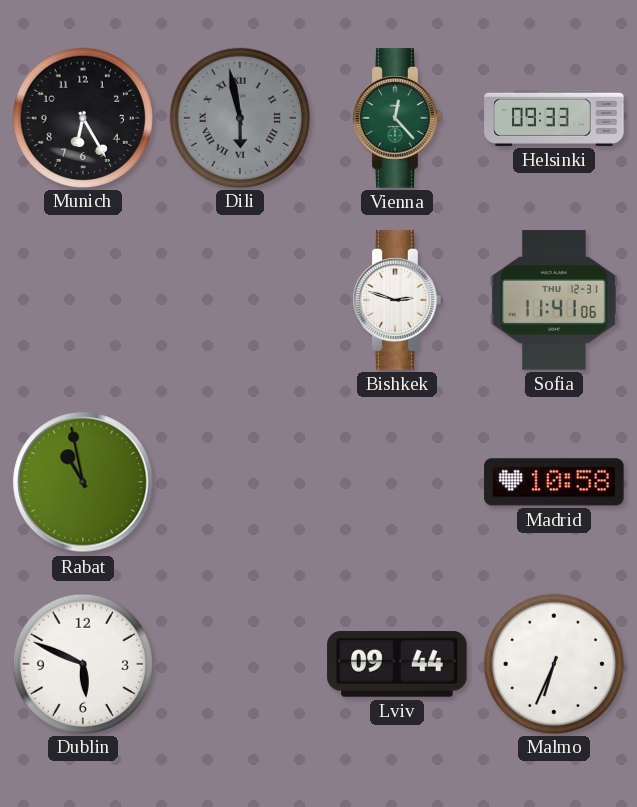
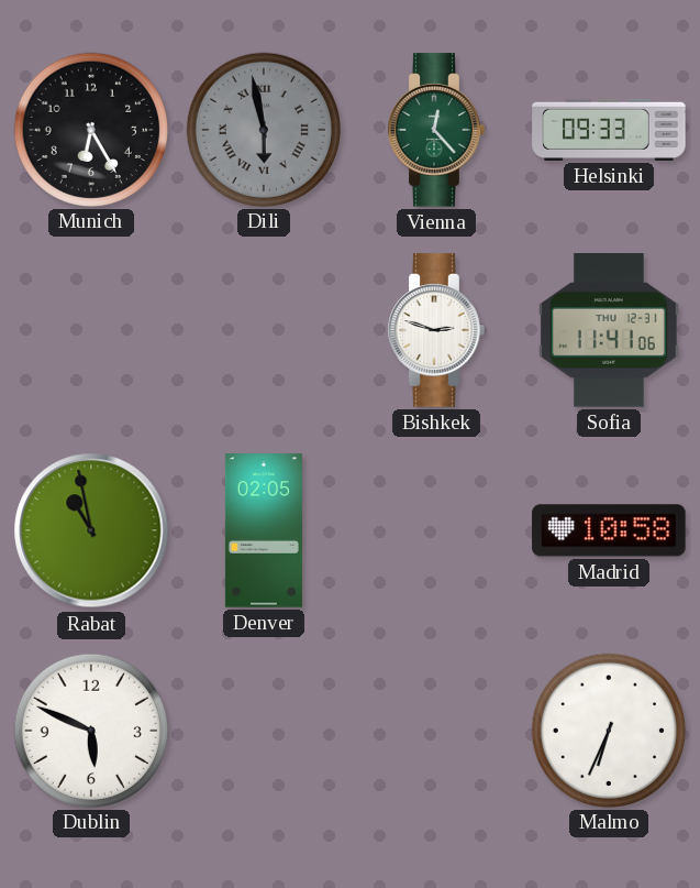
Denver: none -> 02:05
Lviv: 09:44 -> none
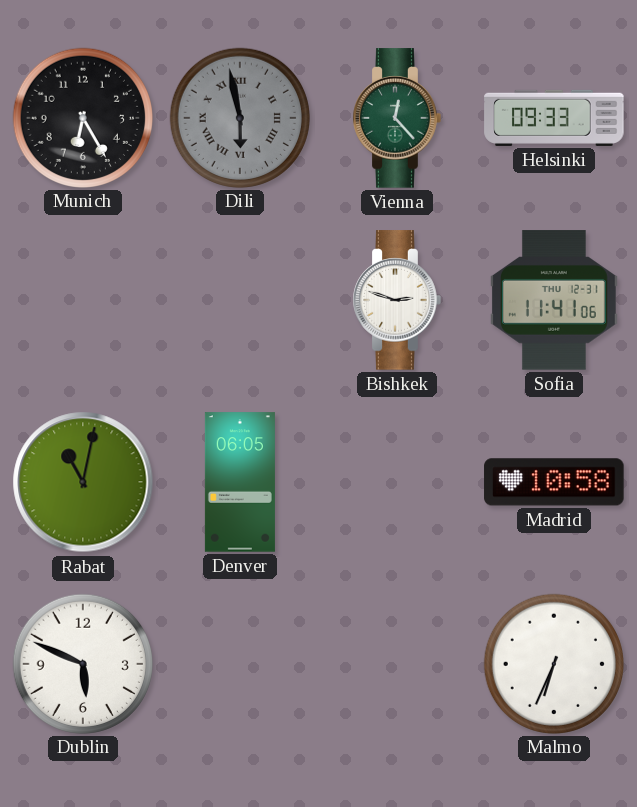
Rabat: 10:58 -> 11:02
Denver: 02:05 -> 06:05
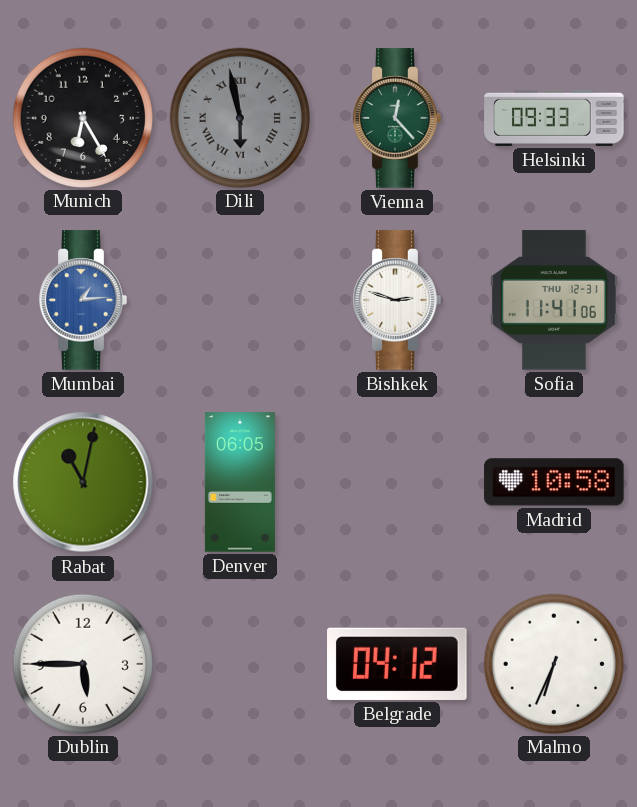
Mumbai: none -> 1:14
Dublin: 5:49 -> 5:45
Belgrade: none -> 04:12
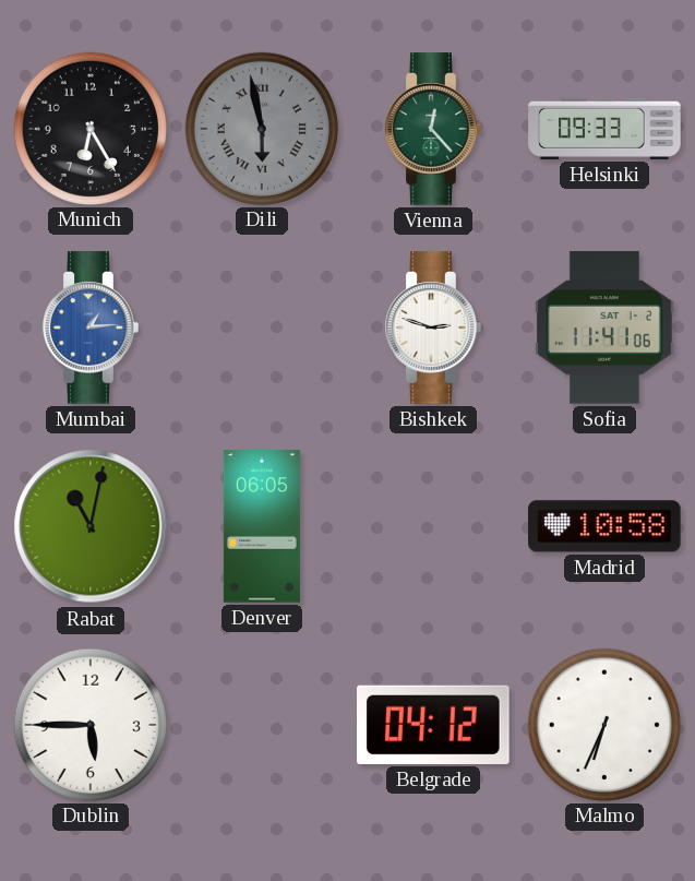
Sofia date: THU 12-31 -> SAT 1-2
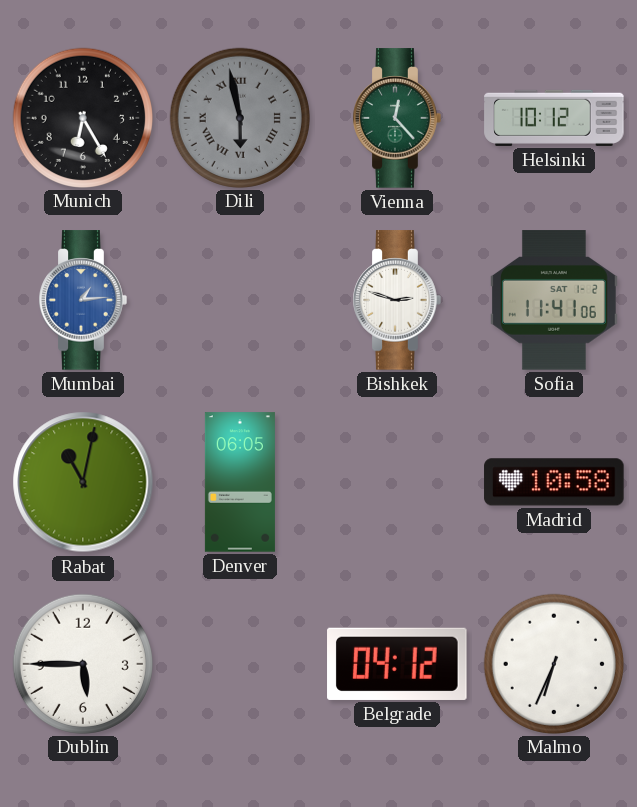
Helsinki: 09:33 -> 10:12
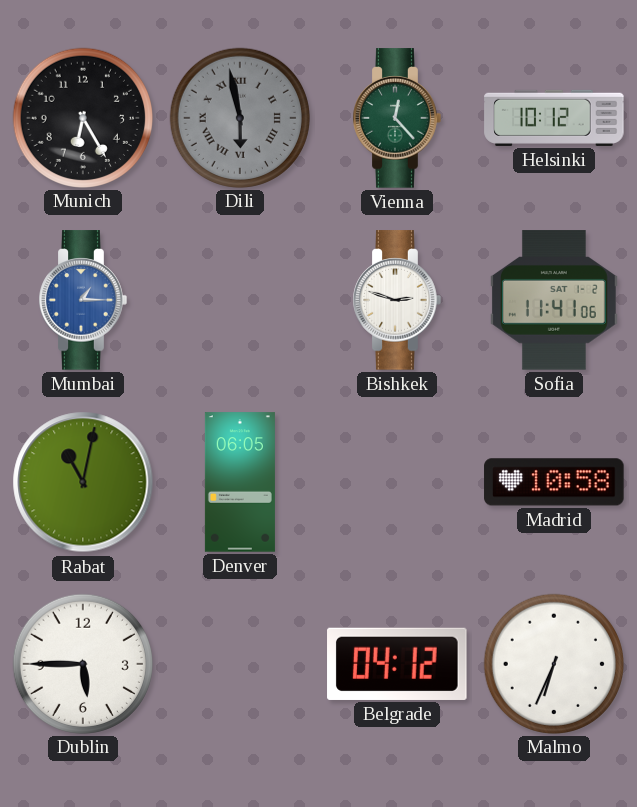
Mumbai: 1:14 -> 1:15
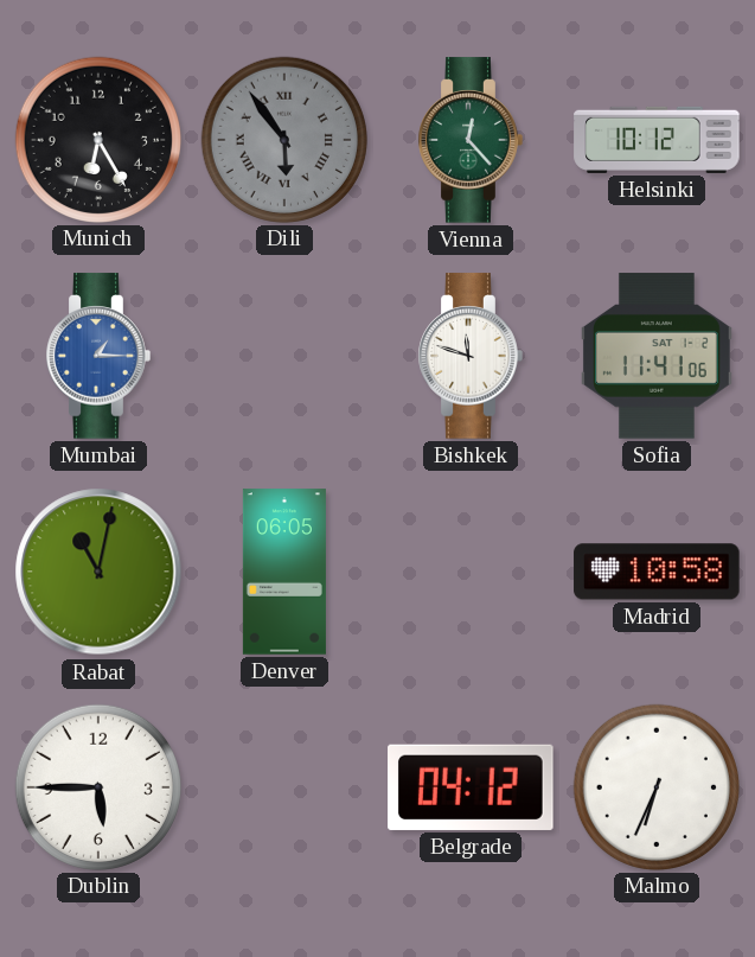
Dili: 5:58 -> 5:54
Bishkek: 2:48 -> 11:48
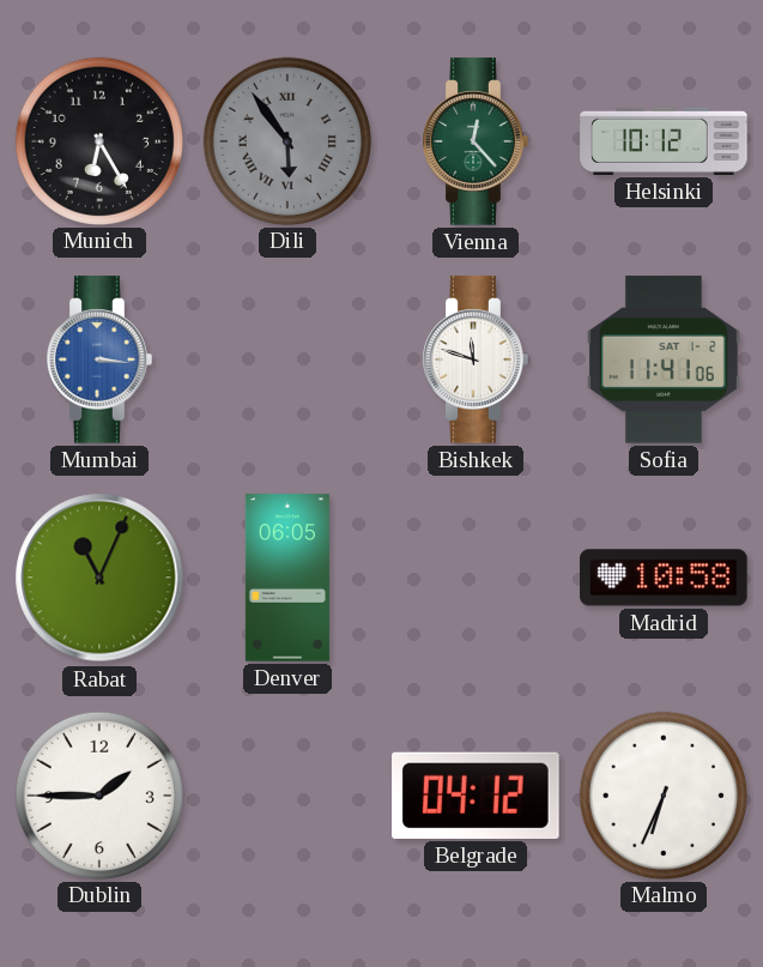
Mumbai: 1:15 -> 3:16
Rabat: 11:02 -> 11:04
Dublin: 5:45 -> 1:45
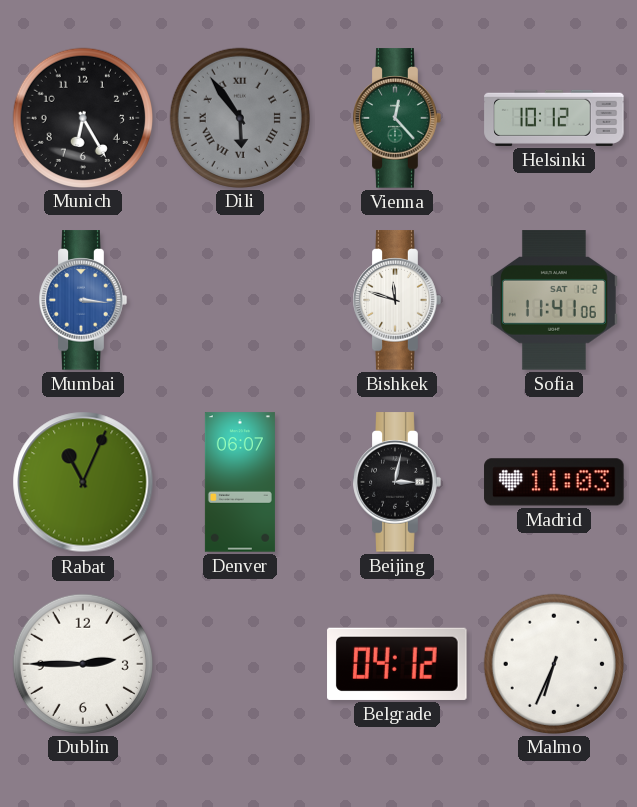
Denver: 06:05 -> 06:07
Beijing: none -> 3:02
Madrid: 10:58 -> 11:03
Dublin: 1:45 -> 2:45
